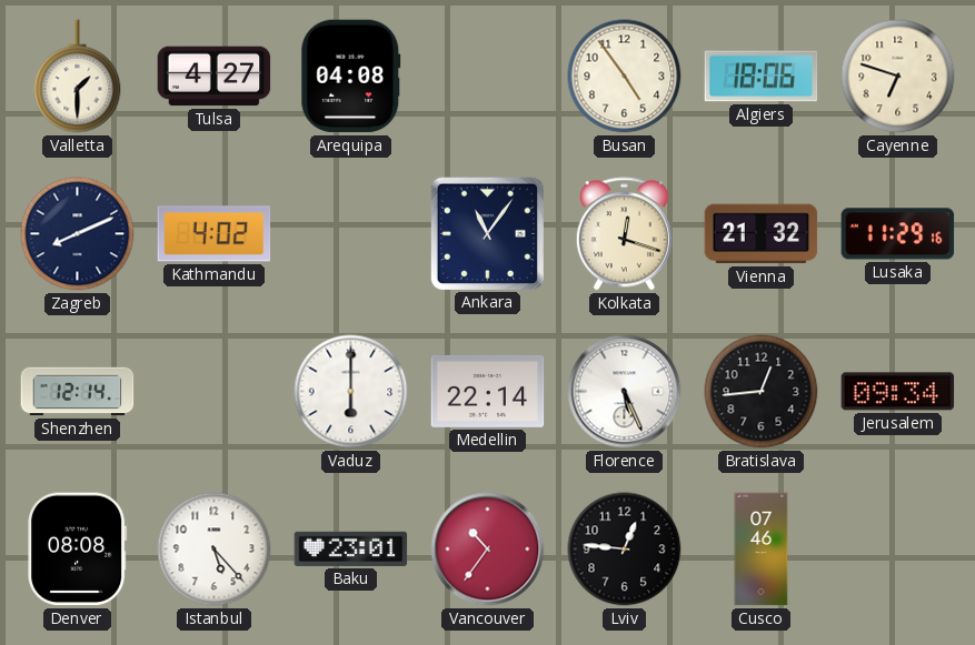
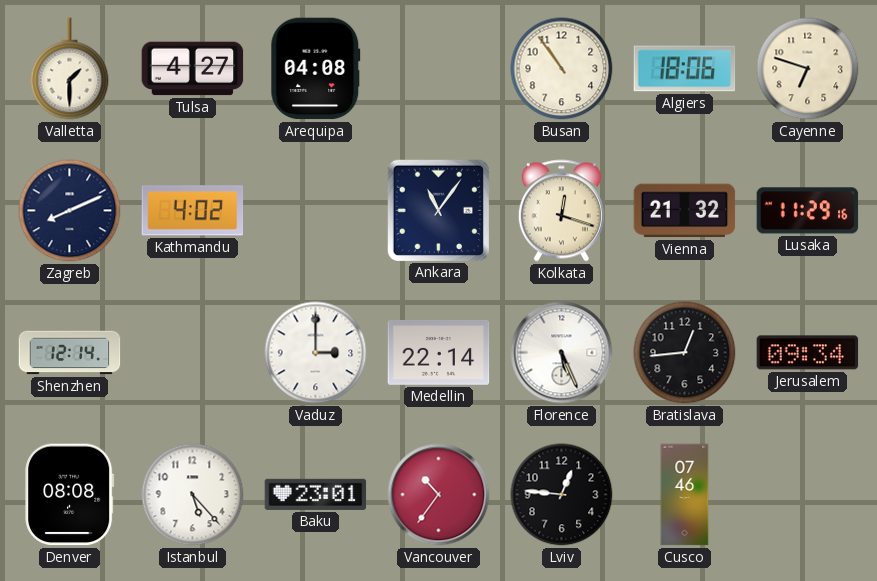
Busan: 4:54 -> 10:54
Vaduz: 6:00 -> 3:00
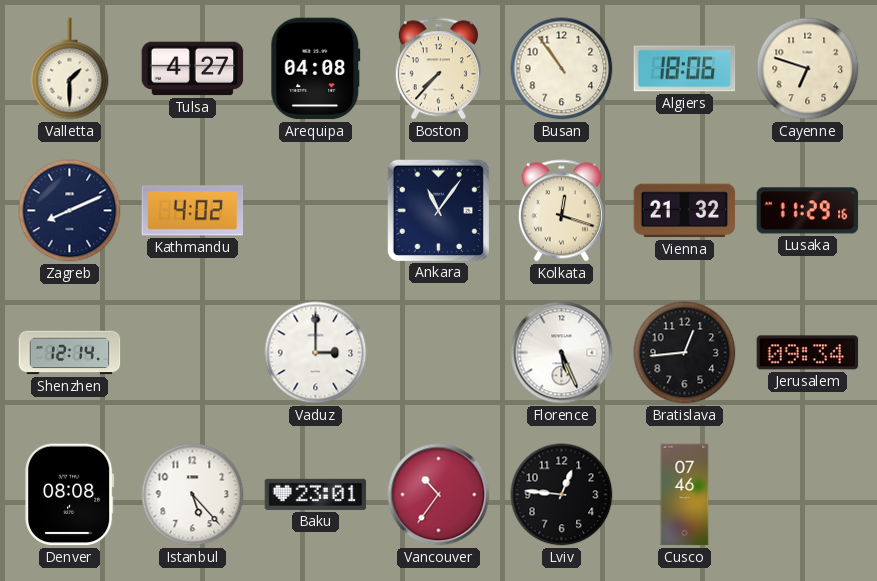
Boston: none -> 7:37
Medellin: 22:14 -> none
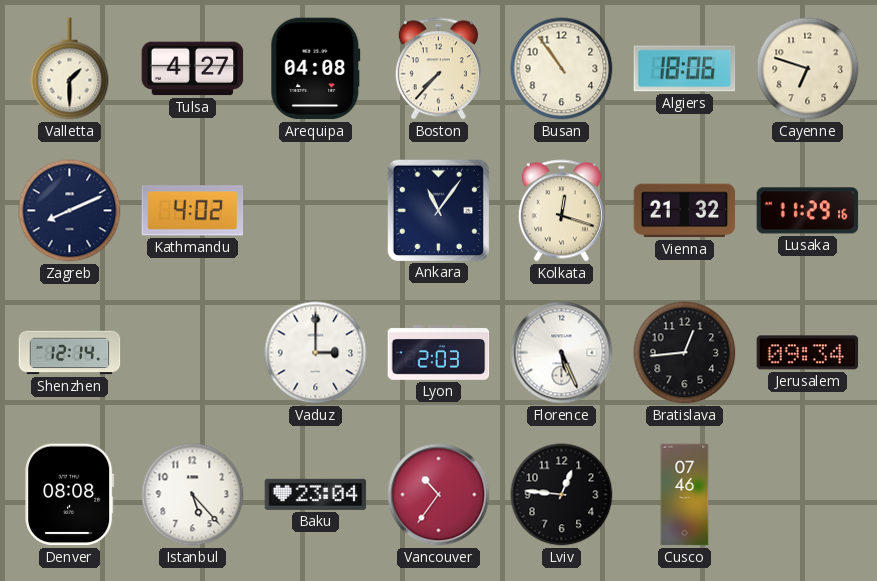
Lyon: none -> 2:03
Baku: 23:01 -> 23:04
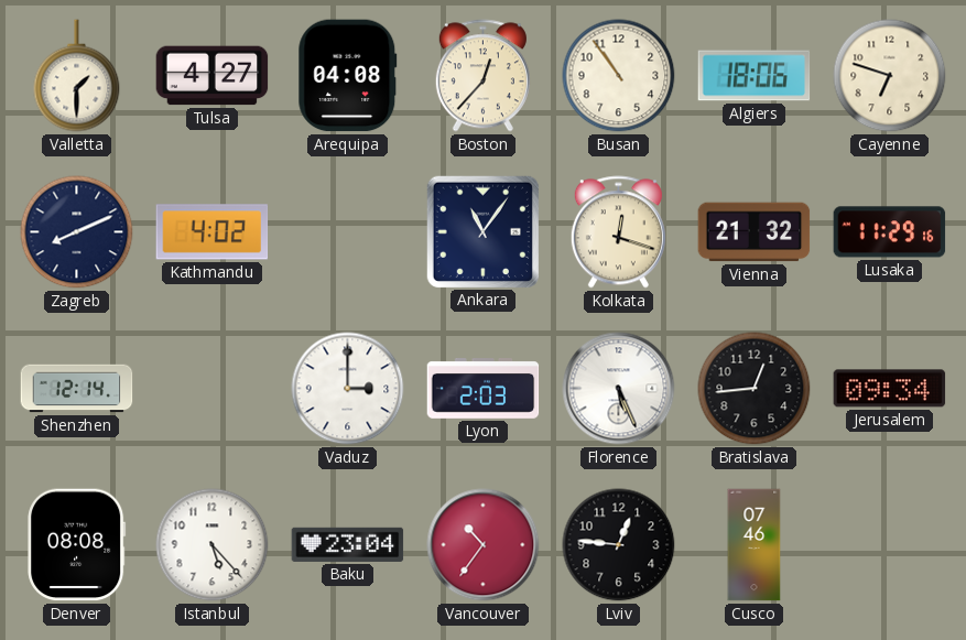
Boston: 7:37 -> 12:37
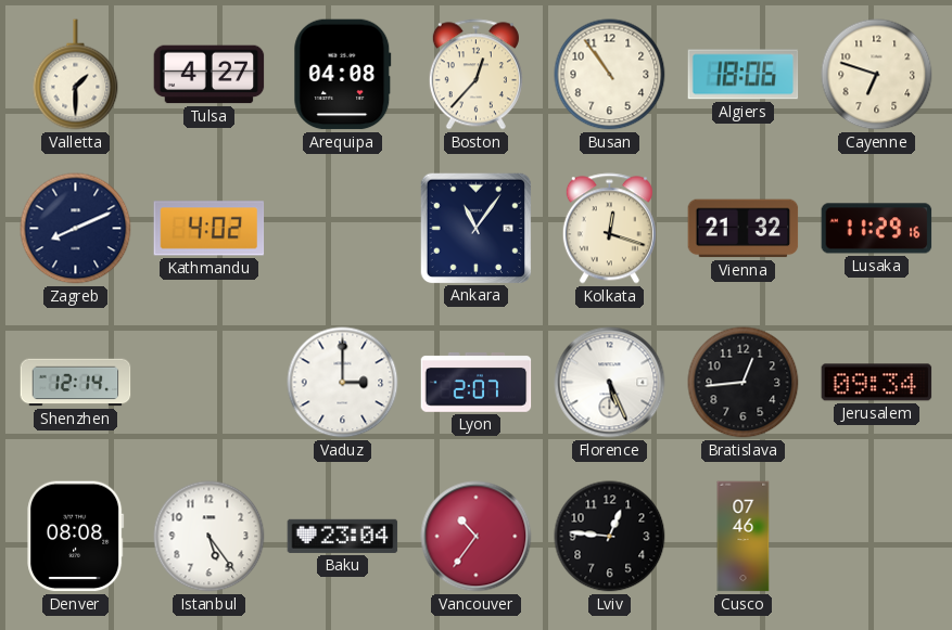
Lyon: 2:03 -> 2:07
Istanbul: 5:23 -> 5:24
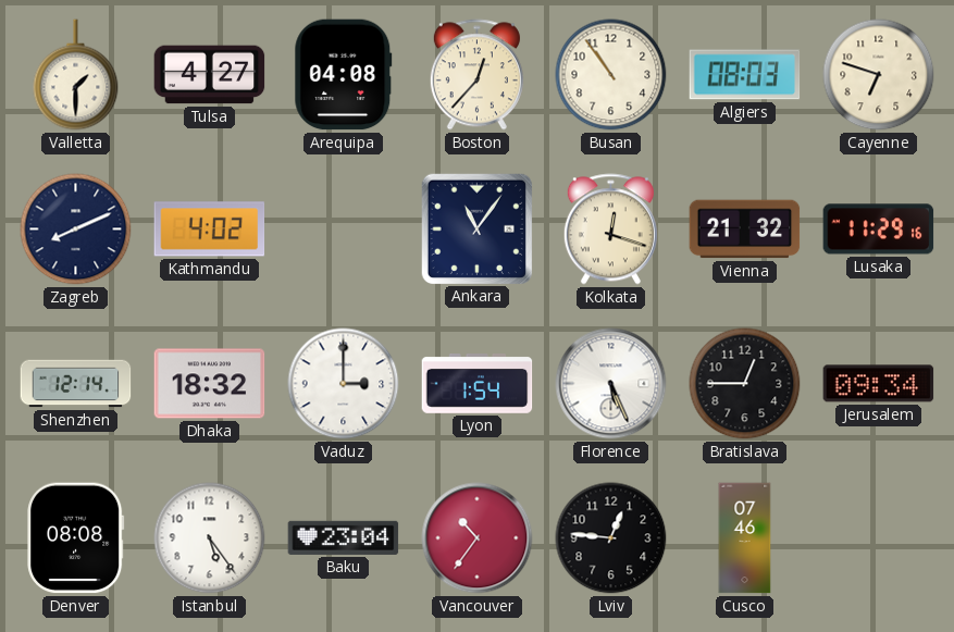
Algiers: 18:06 -> 08:03
Dhaka: none -> 18:32
Lyon: 2:07 -> 1:54
Bratislava: 12:44 -> 12:45
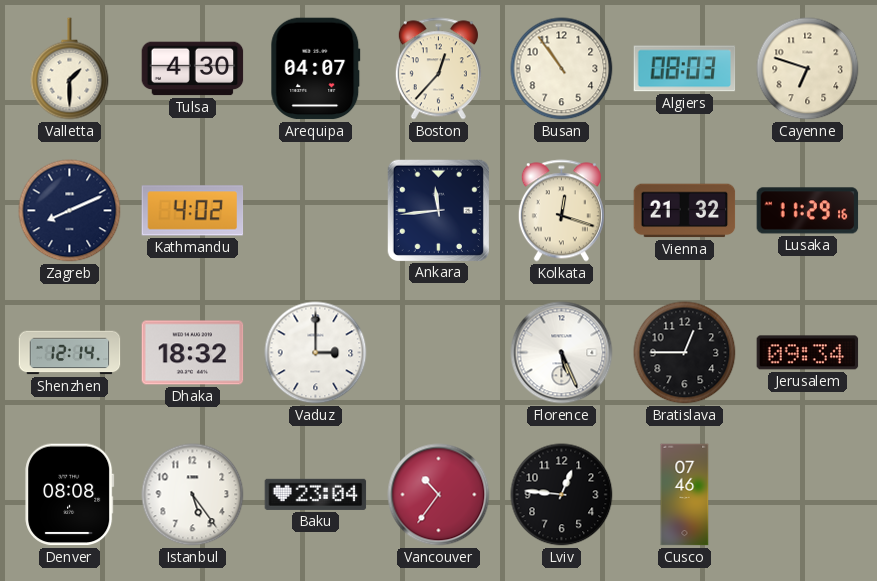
Tulsa: 4:27 -> 4:30
Arequipa: 04:08 -> 04:07
Ankara: 11:06 -> 11:44
Lyon: 1:54 -> none
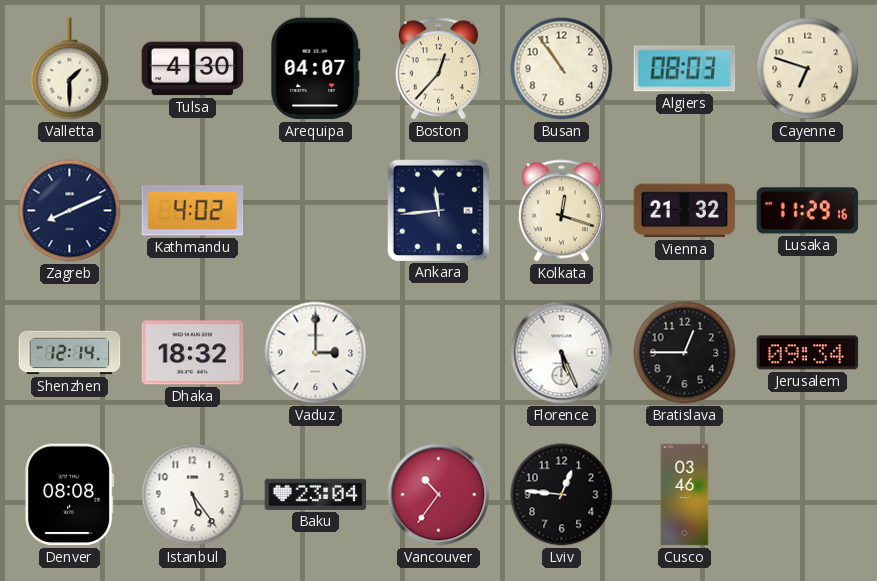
Cusco: 07:46 -> 03:46
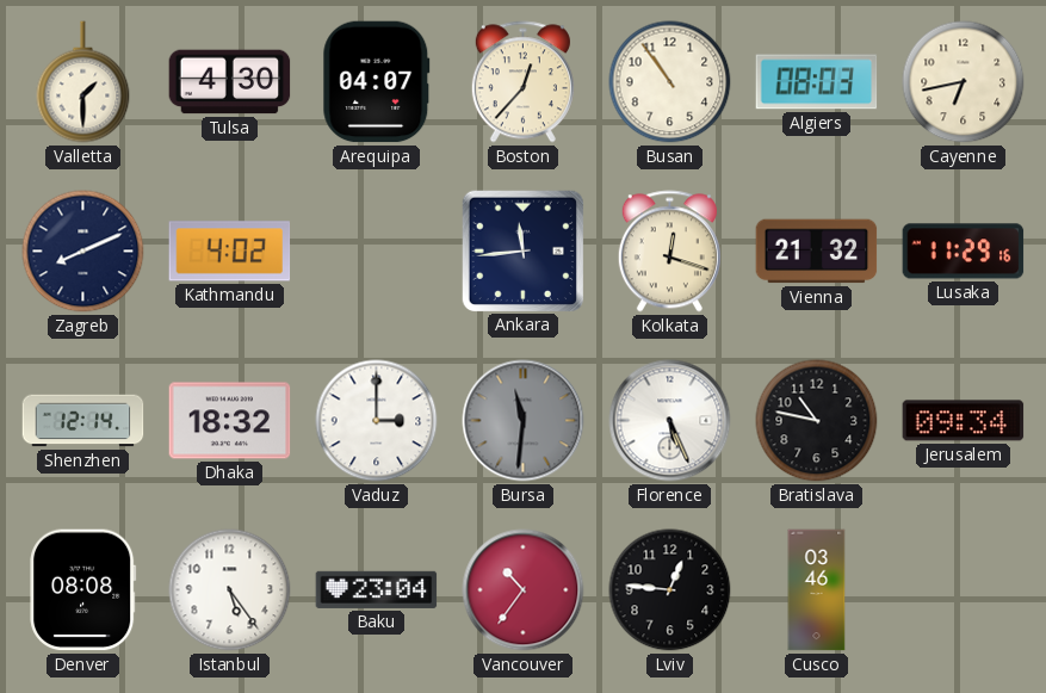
Cayenne: 6:48 -> 6:43
Bursa: none -> 11:31
Bratislava: 12:45 -> 10:47
